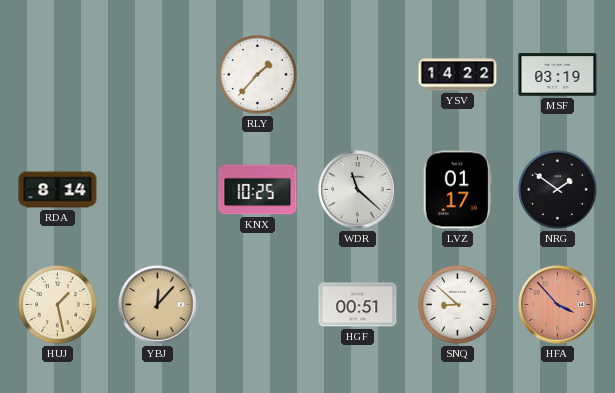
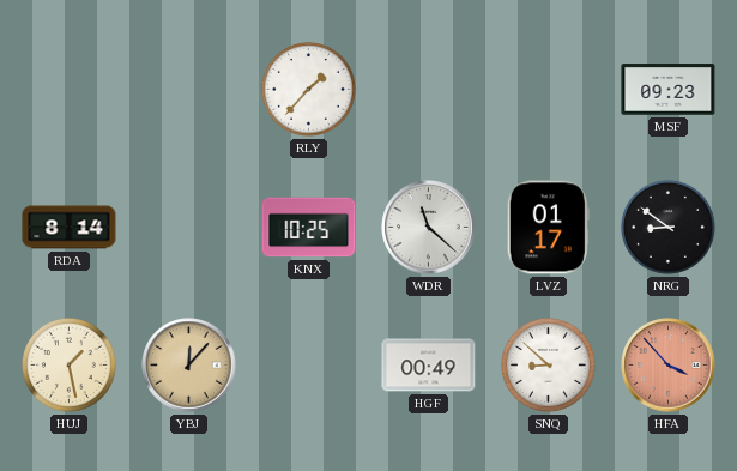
YSV: 14:22 -> none
MSF: 03:19 -> 09:23
NRG: 1:51 -> 8:51
HGF: 00:51 -> 00:49
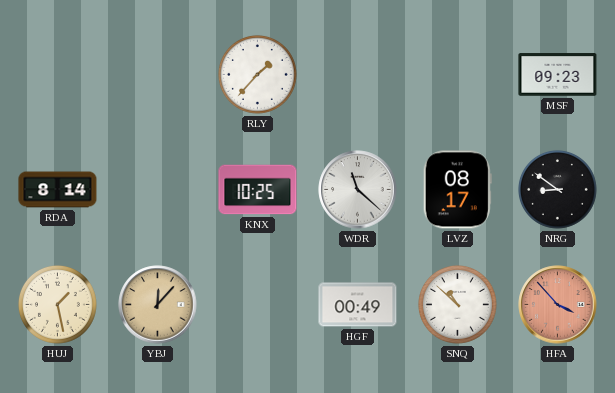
LVZ: 01:17 -> 08:17
SNQ: 8:52 -> 10:52
